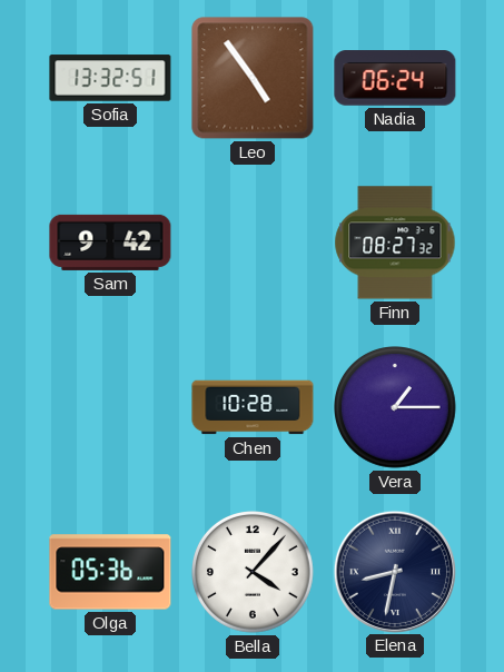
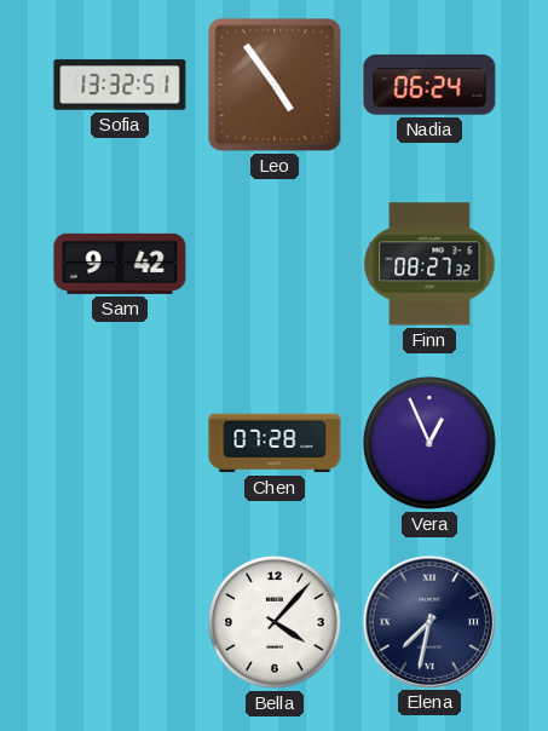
Chen: 10:28 -> 07:28
Vera: 1:15 -> 12:56
Olga: 05:36 -> none
Elena: 8:32 -> 7:32
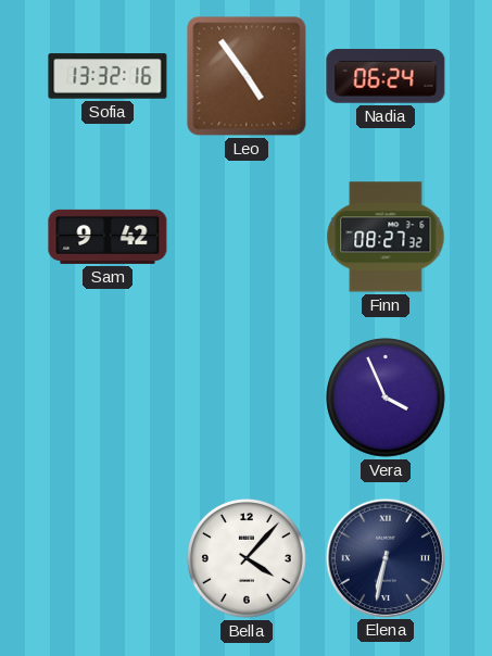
Sofia: 13:32:51 -> 13:32:16
Chen: 07:28 -> none
Vera: 12:56 -> 3:56
Elena: 7:32 -> 6:32
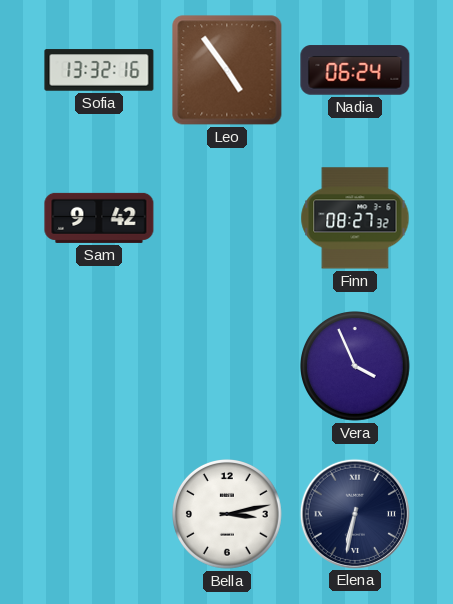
Bella: 4:07 -> 3:13
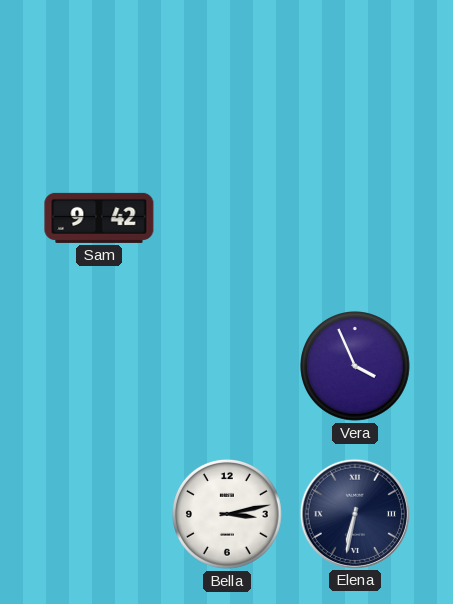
Sofia: 13:32 -> none
Leo: 4:54 -> none
Nadia: 06:24 -> none
Finn: 08:27 -> none
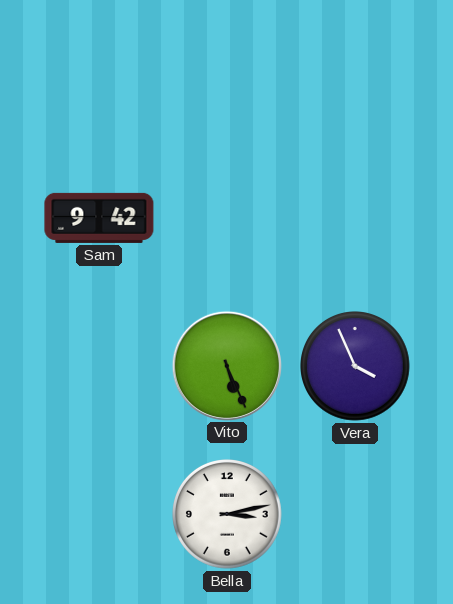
Vito: none -> 5:26
Elena: 6:32 -> none
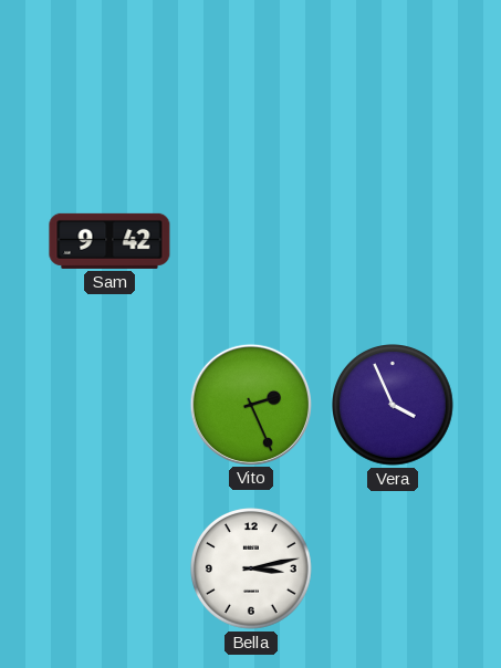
Vito: 5:26 -> 2:26
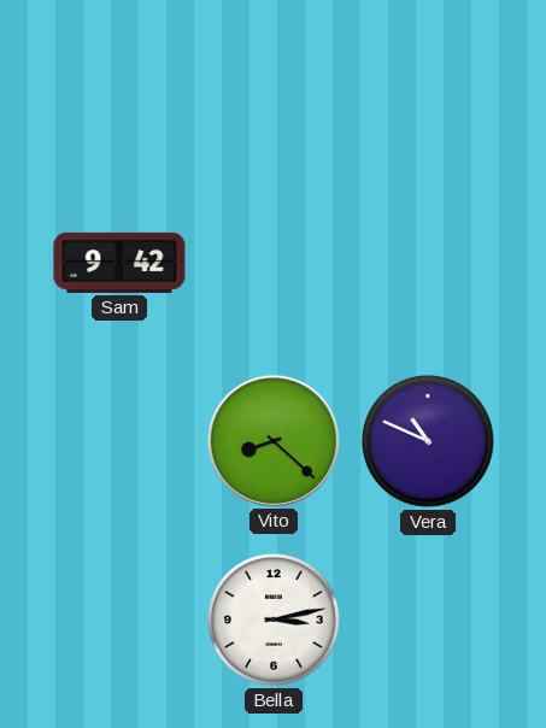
Vito: 2:26 -> 8:22
Vera: 3:56 -> 10:49
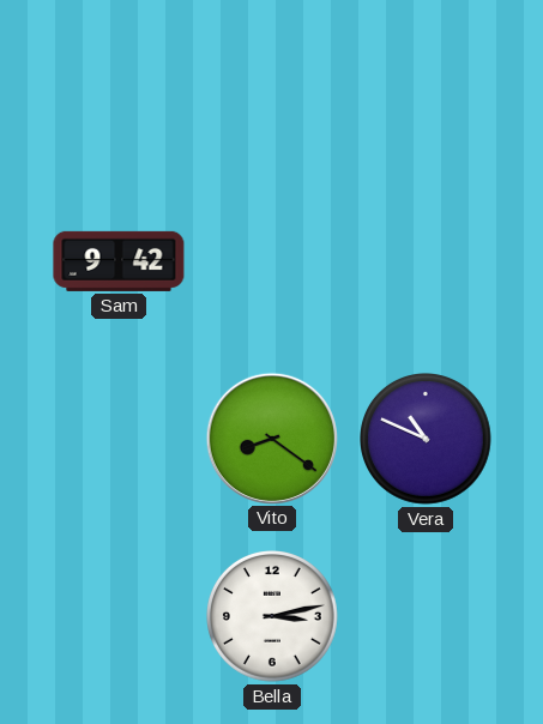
Vito: 8:22 -> 8:21
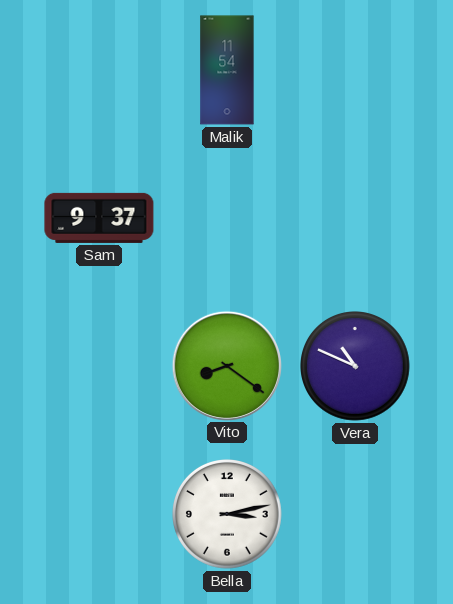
Malik: none -> 11:54
Sam: 9:42 -> 9:37
